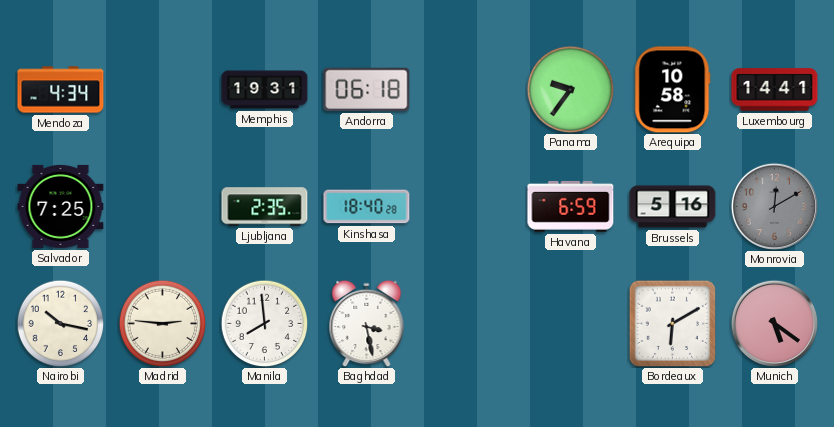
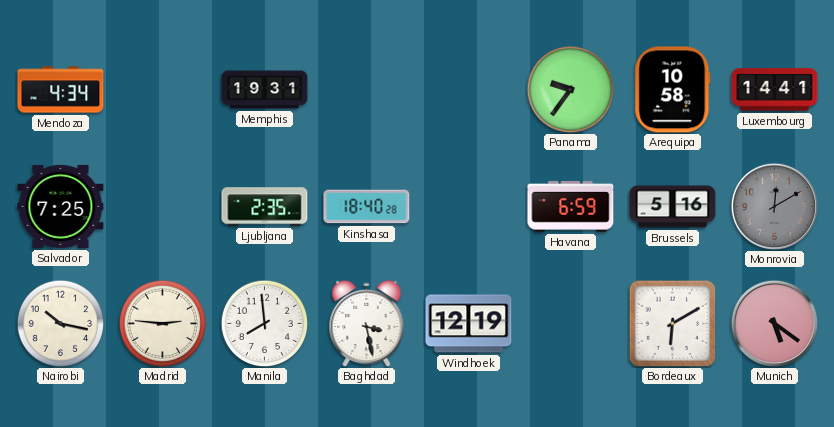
Andorra: 06:18 -> none
Windhoek: none -> 12:19
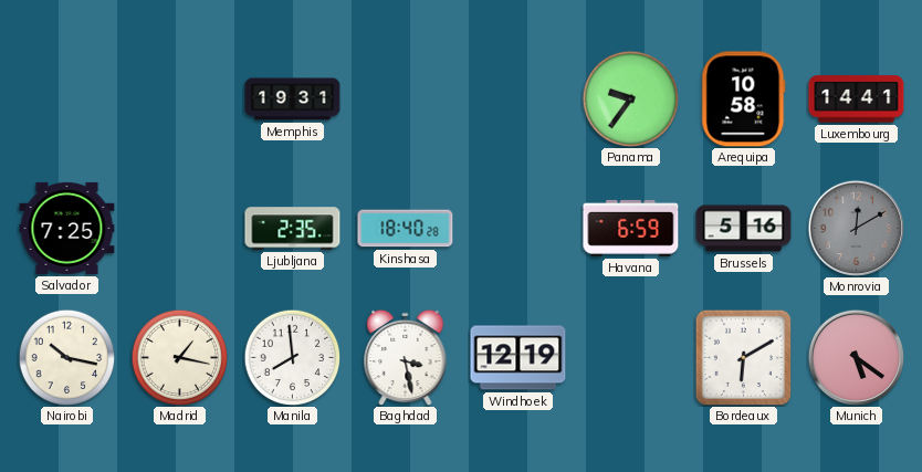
Mendoza: 4:34 -> none
Madrid: 2:46 -> 1:17
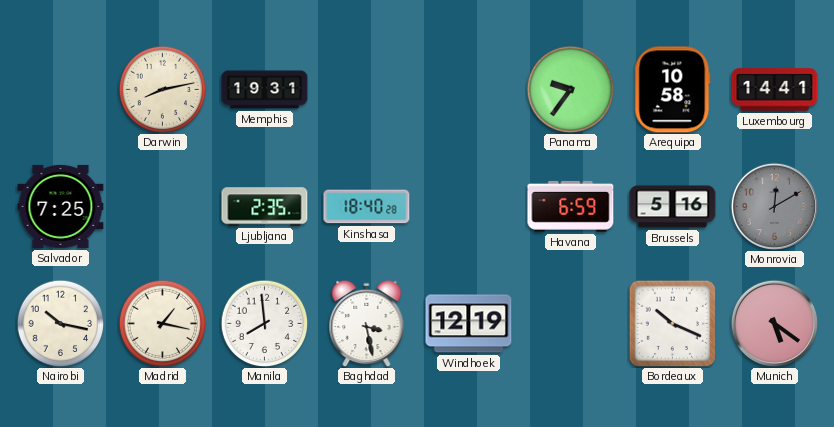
Darwin: none -> 8:13
Bordeaux: 6:10 -> 10:19
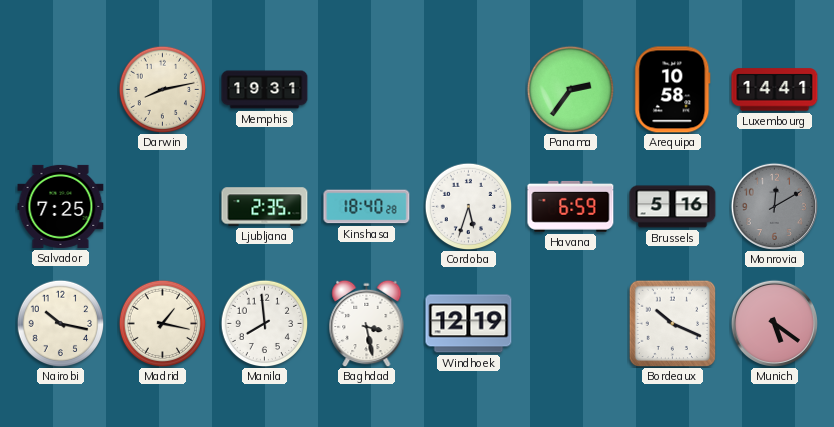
Panama: 9:36 -> 2:36
Cordoba: none -> 5:33
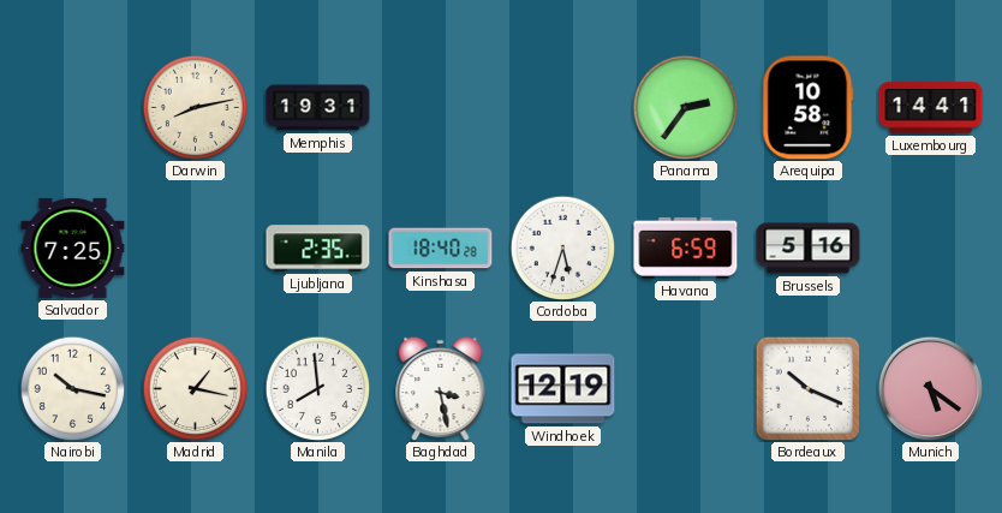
Monrovia: 12:10 -> none
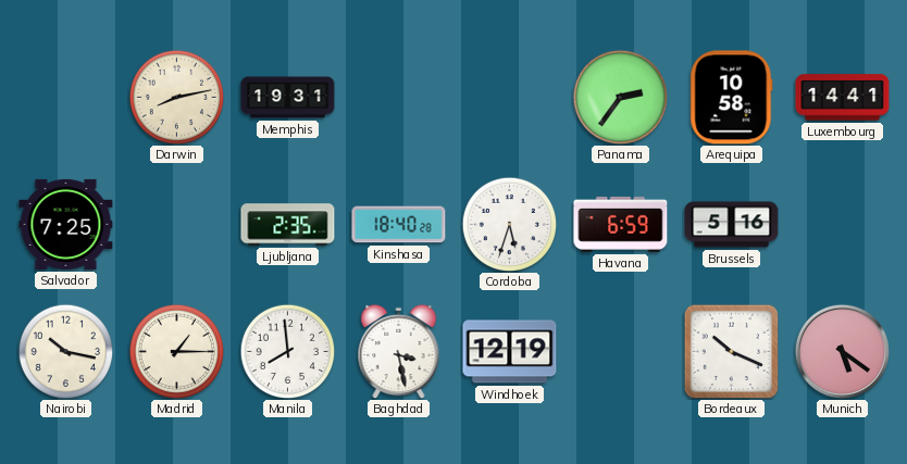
Madrid: 1:17 -> 1:15
